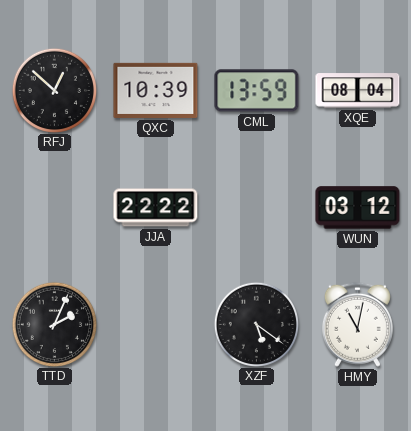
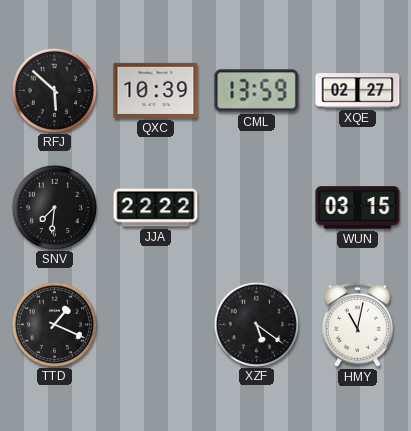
RFJ: 12:52 -> 5:52
XQE: 08:04 -> 02:27
SNV: none -> 7:31
WUN: 03:12 -> 03:15
TTD: 2:04 -> 1:19
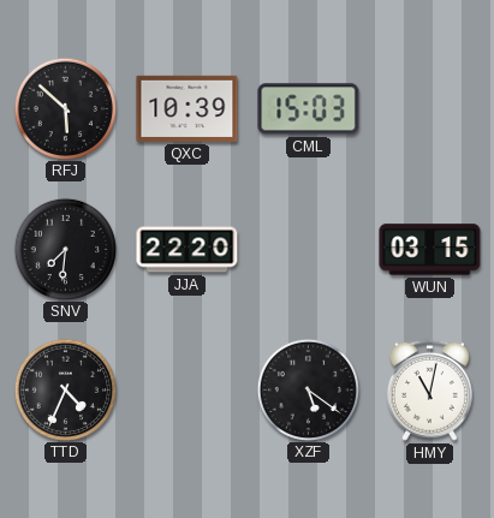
CML: 13:59 -> 15:03
XQE: 02:27 -> none
JJA: 22:22 -> 22:20
TTD: 1:19 -> 4:34
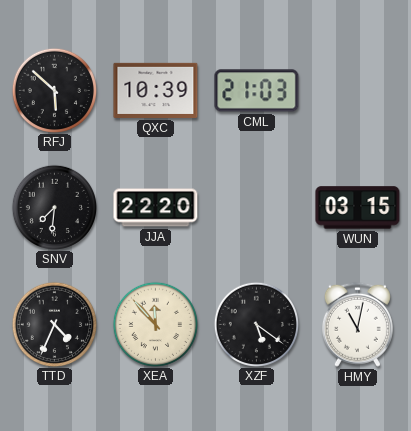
CML: 15:03 -> 21:03
XEA: none -> 11:53
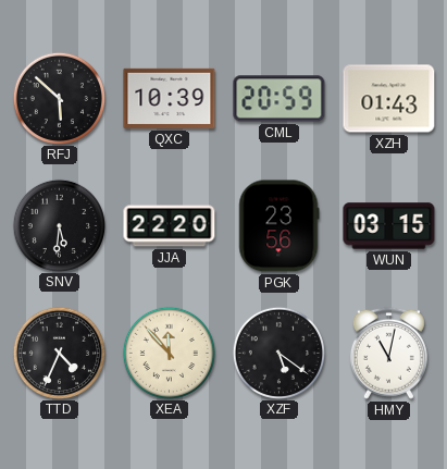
CML: 21:03 -> 20:59
XZH: none -> 01:43
SNV: 7:31 -> 5:31
PGK: none -> 23:56
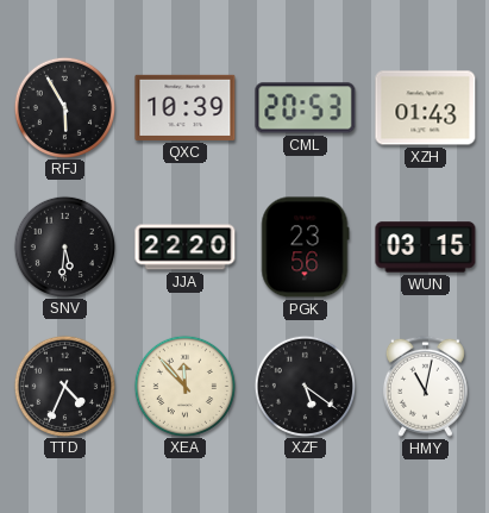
RFJ: 5:52 -> 5:55
CML: 20:59 -> 20:53
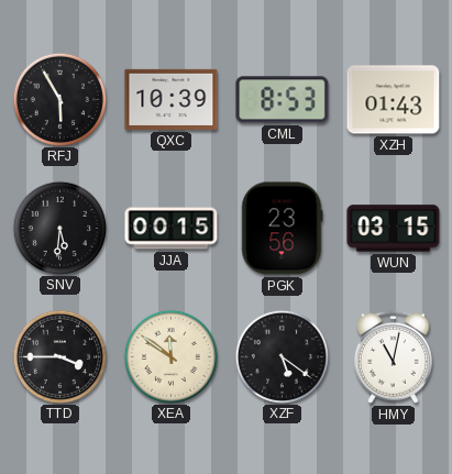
CML: 20:53 -> 8:53
JJA: 22:20 -> 00:15
TTD: 4:34 -> 3:45
XEA: 11:53 -> 11:51
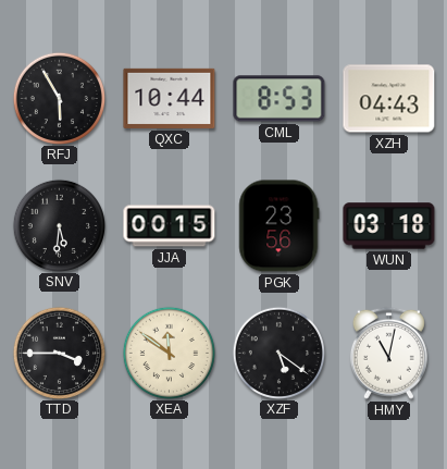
QXC: 10:39 -> 10:44
XZH: 01:43 -> 04:43
WUN: 03:15 -> 03:18
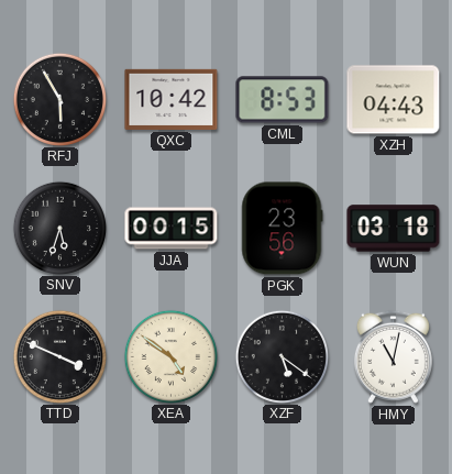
QXC: 10:44 -> 10:42
SNV: 5:31 -> 5:33
TTD: 3:45 -> 3:49
XEA: 11:51 -> 4:51
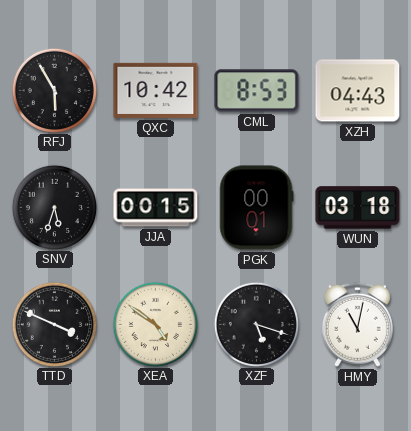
PGK: 23:56 -> 00:01
XZF: 5:21 -> 5:18
